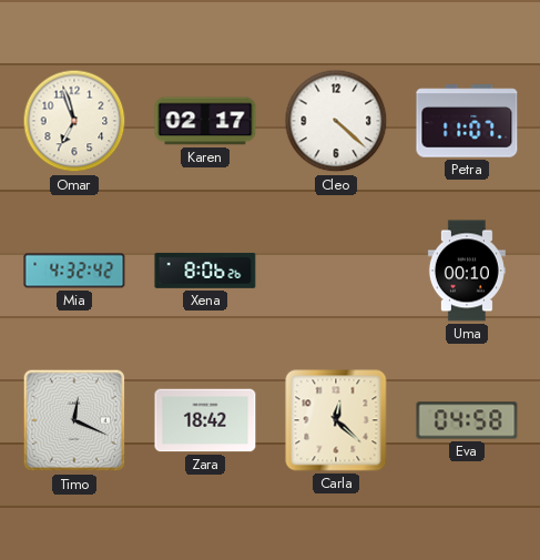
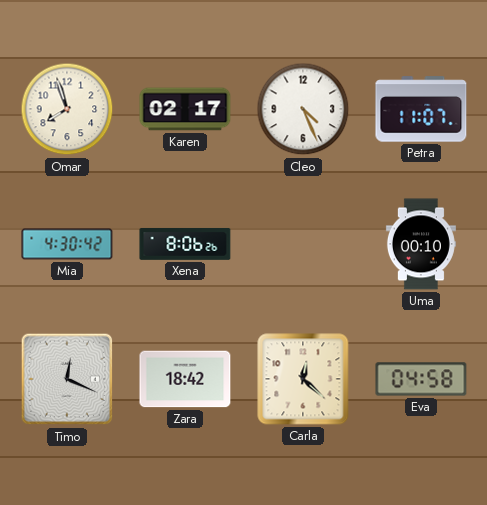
Omar: 6:57 -> 7:57
Cleo: 4:22 -> 4:26
Mia: 4:32 -> 4:30
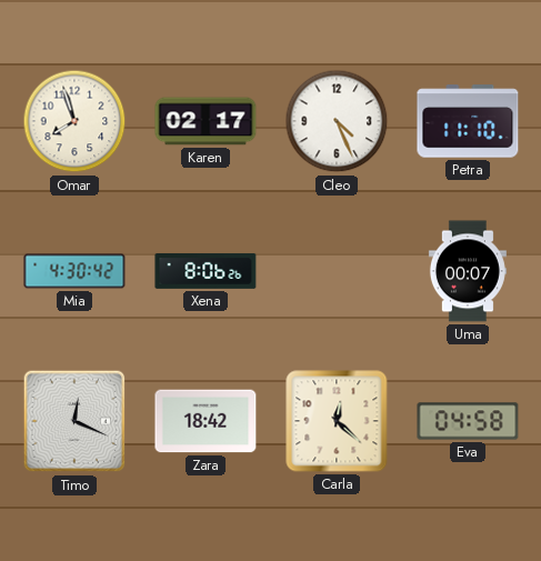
Petra: 11:07 -> 11:10
Uma: 00:10 -> 00:07
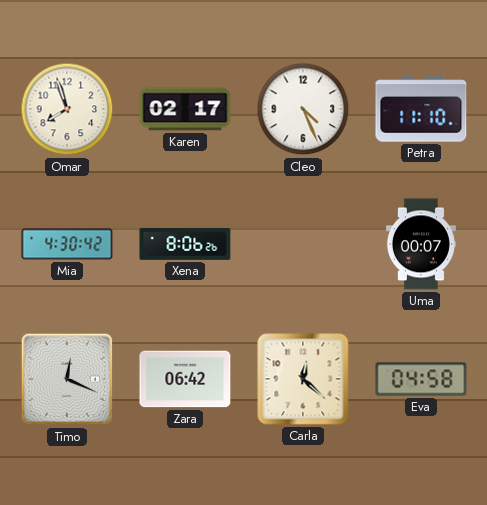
Zara: 18:42 -> 06:42
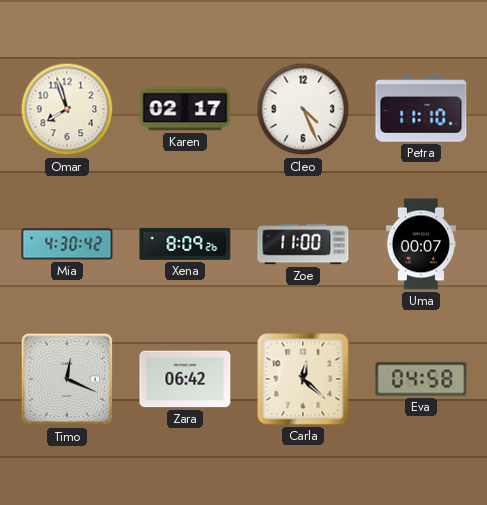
Xena: 8:06 -> 8:09
Zoe: none -> 11:00
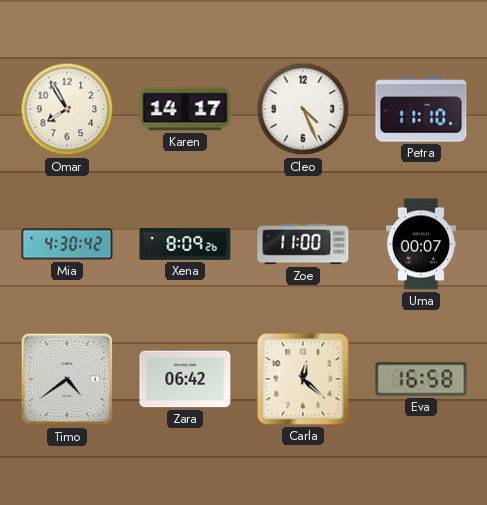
Omar: 7:57 -> 7:55
Karen: 02:17 -> 14:17
Timo: 12:19 -> 4:39
Eva: 04:58 -> 16:58
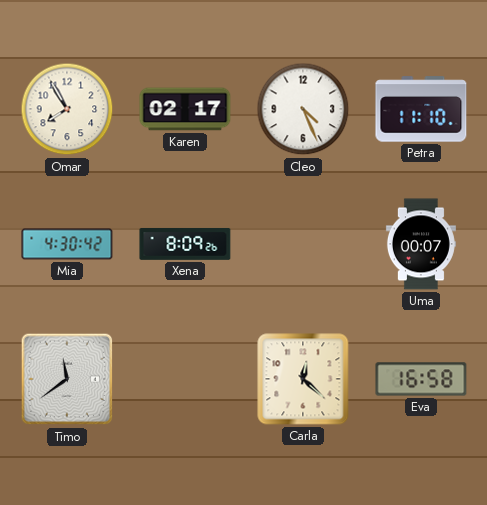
Karen: 14:17 -> 02:17
Zoe: 11:00 -> none
Timo: 4:39 -> 11:39
Zara: 06:42 -> none
